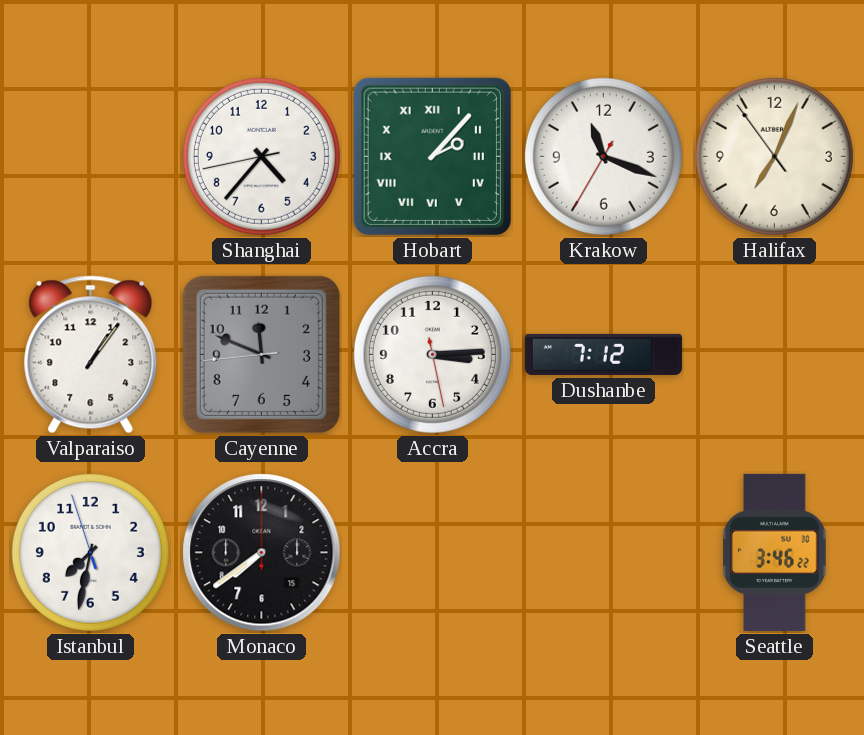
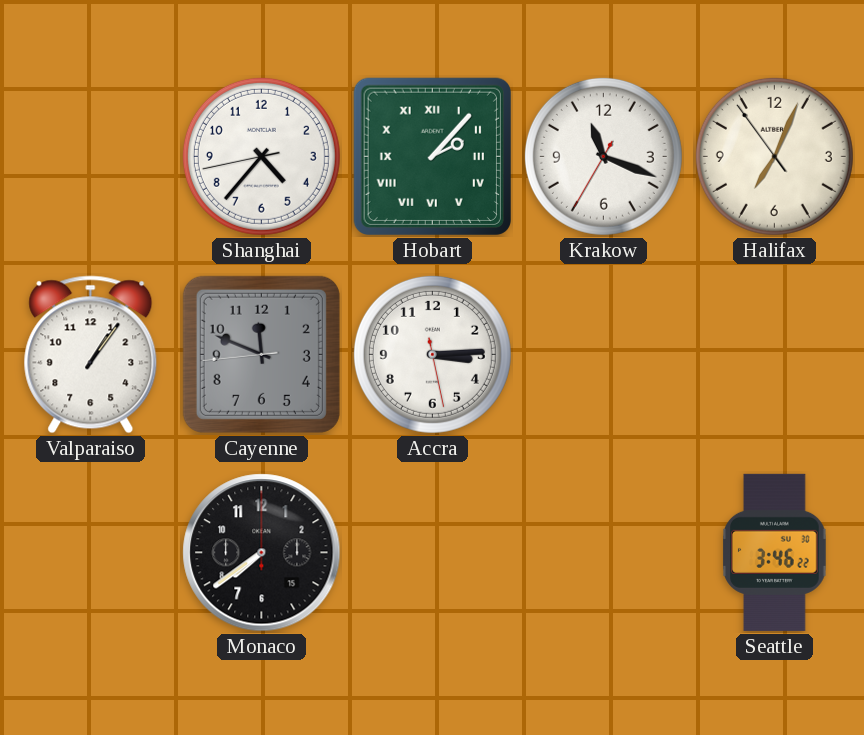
Dushanbe: 7:12 -> none
Istanbul: 7:31 -> none
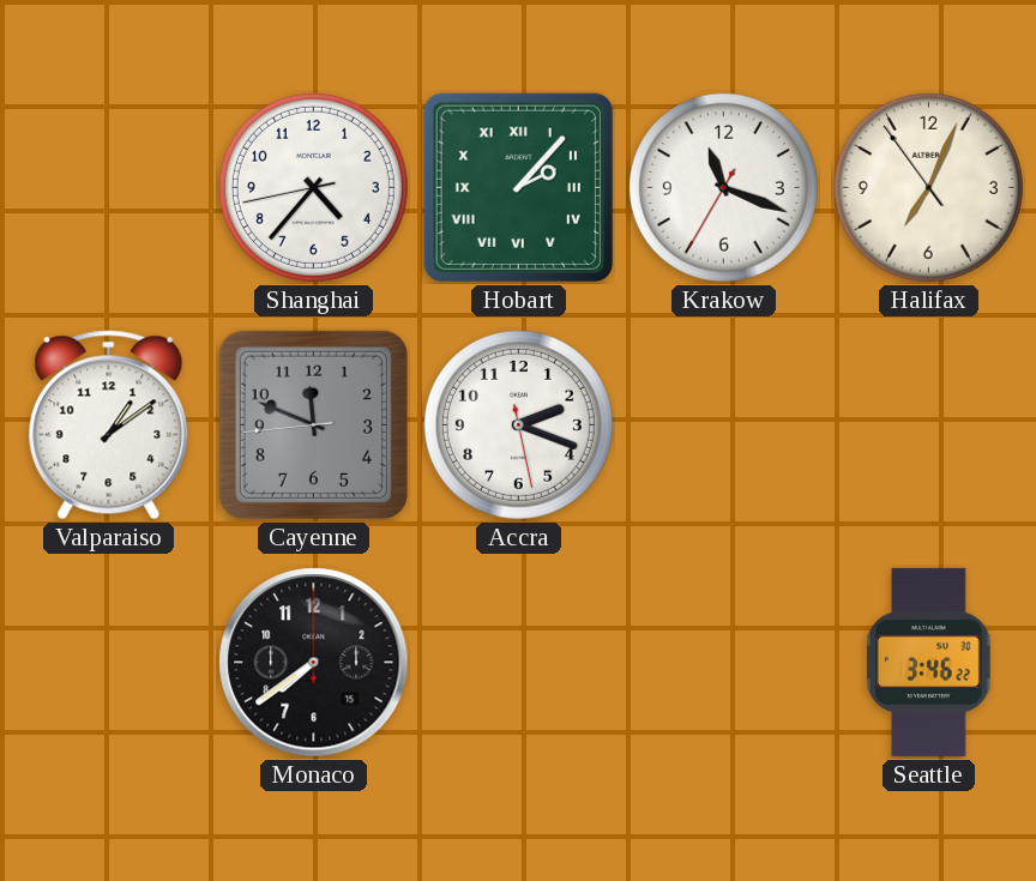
Valparaiso: 1:06 -> 1:09
Accra: 3:14 -> 2:18
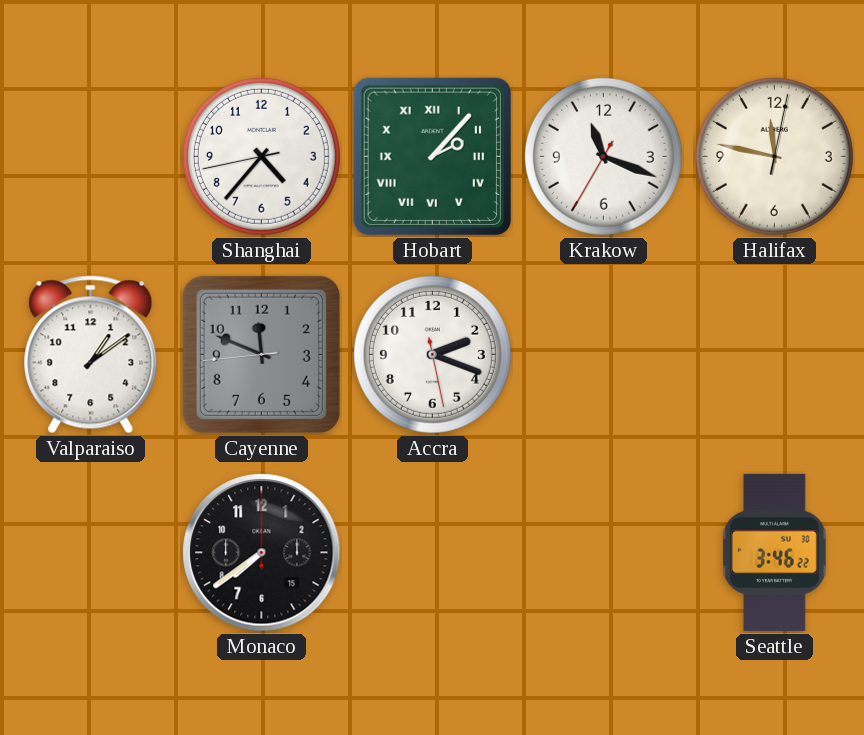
Halifax: 7:03 -> 11:47
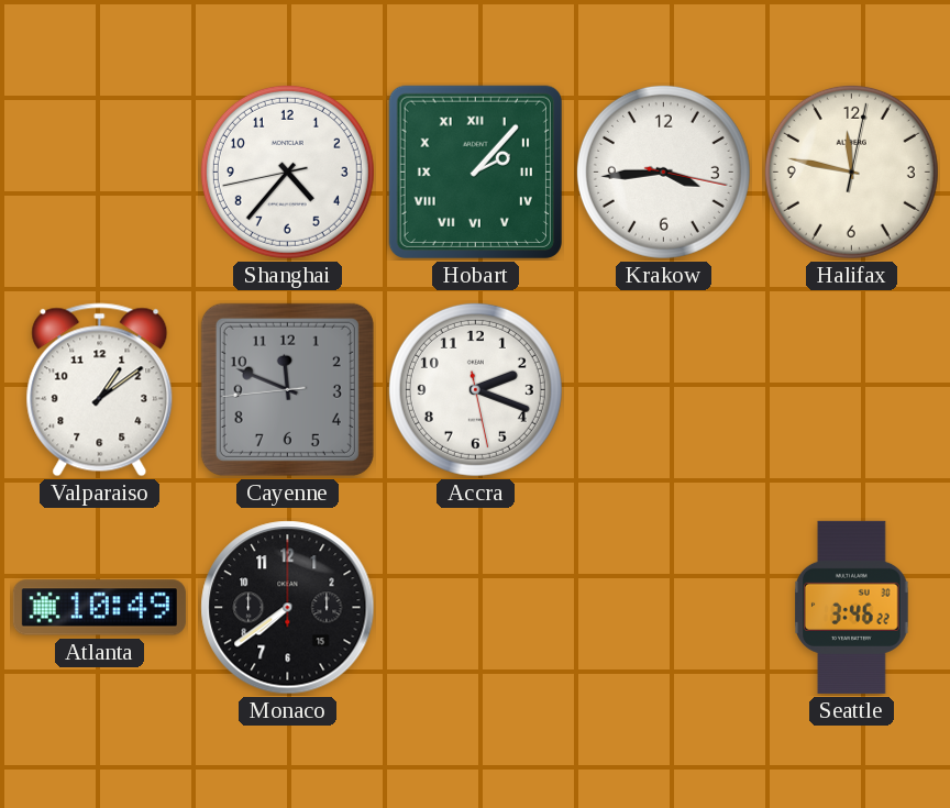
Krakow: 11:18 -> 3:44
Atlanta: none -> 10:49
